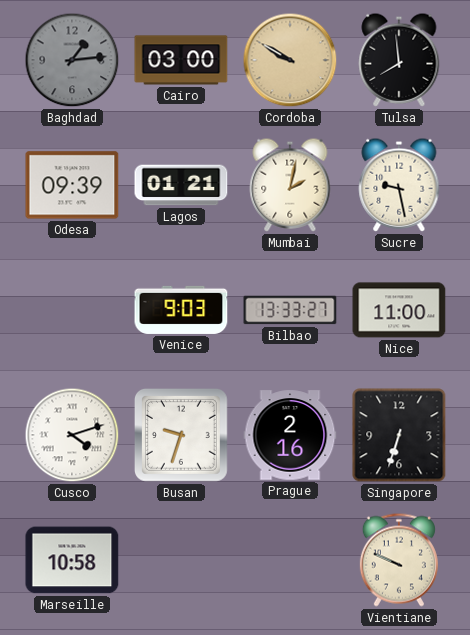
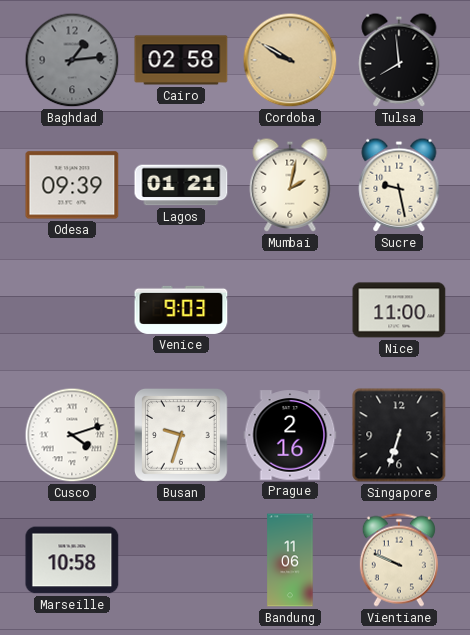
Cairo: 03:00 -> 02:58
Bilbao: 13:33 -> none
Bandung: none -> 11:06
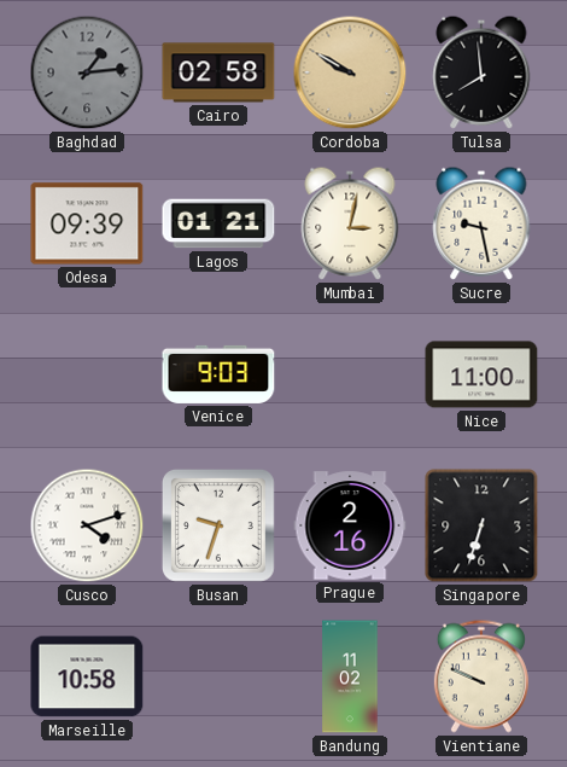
Mumbai: 2:02 -> 3:02
Bandung: 11:06 -> 11:02
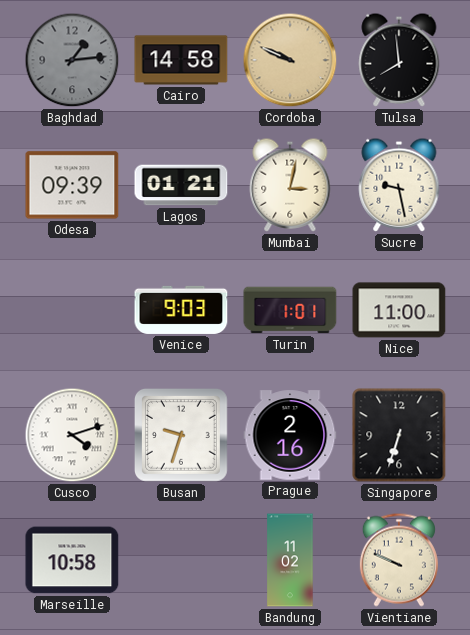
Cairo: 02:58 -> 14:58
Cordoba: 9:50 -> 9:49
Turin: none -> 1:01
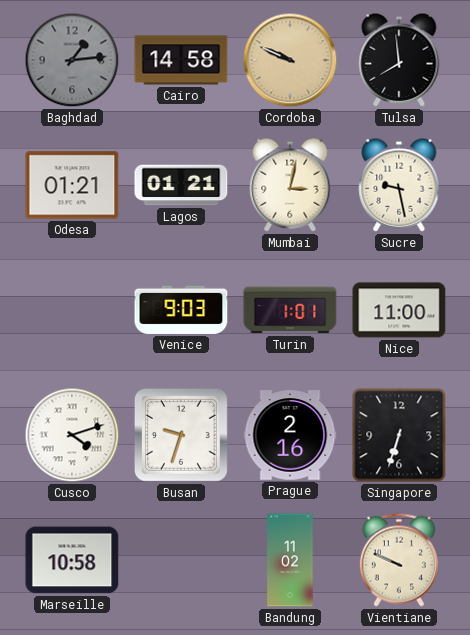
Odesa: 09:39 -> 01:21
